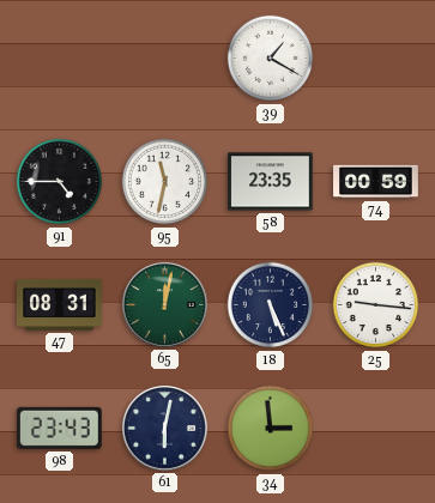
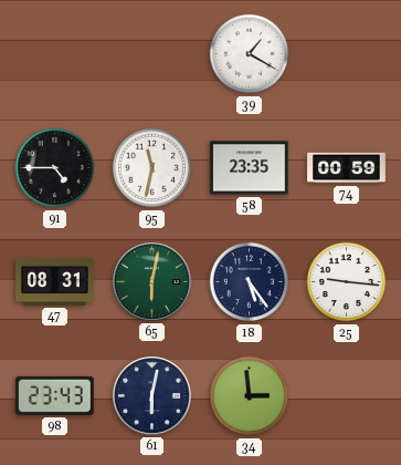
65: 12:02 -> 6:02
18: 5:26 -> 5:24
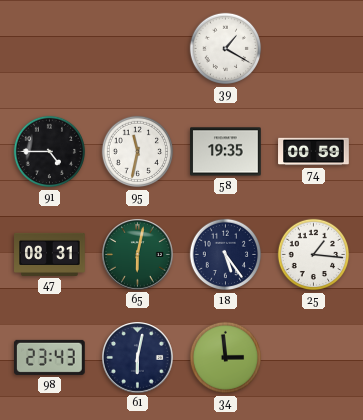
58: 23:35 -> 19:35
25: 9:16 -> 1:16
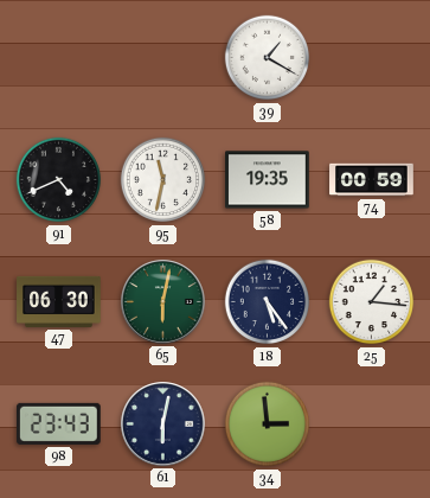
91: 4:45 -> 4:41
47: 08:31 -> 06:30
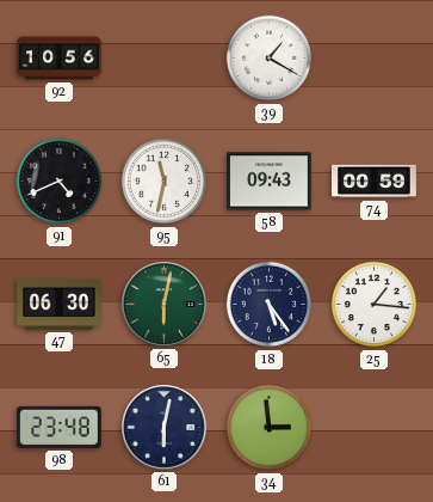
92: none -> 10:56
58: 19:35 -> 09:43
98: 23:43 -> 23:48
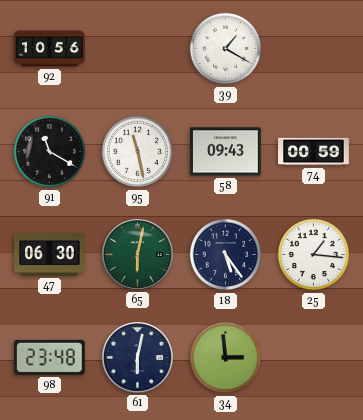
91: 4:41 -> 11:20
95: 11:32 -> 11:28
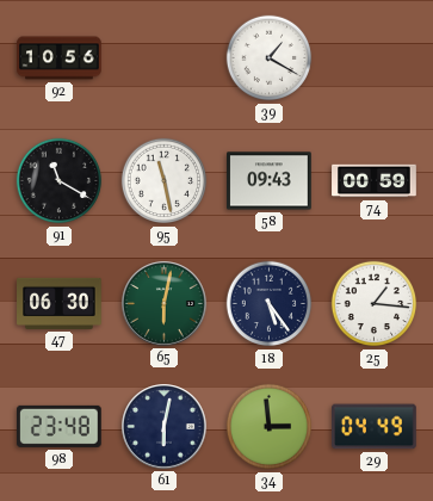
29: none -> 04:49
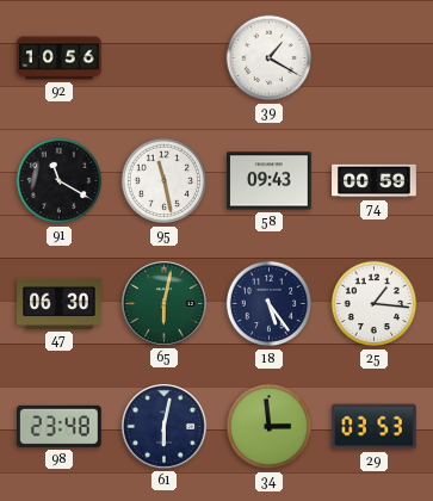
29: 04:49 -> 03:53
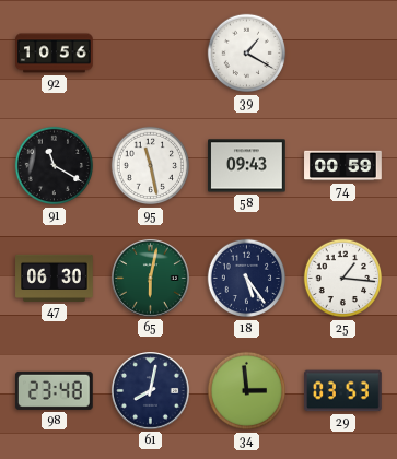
61: 6:02 -> 8:02
